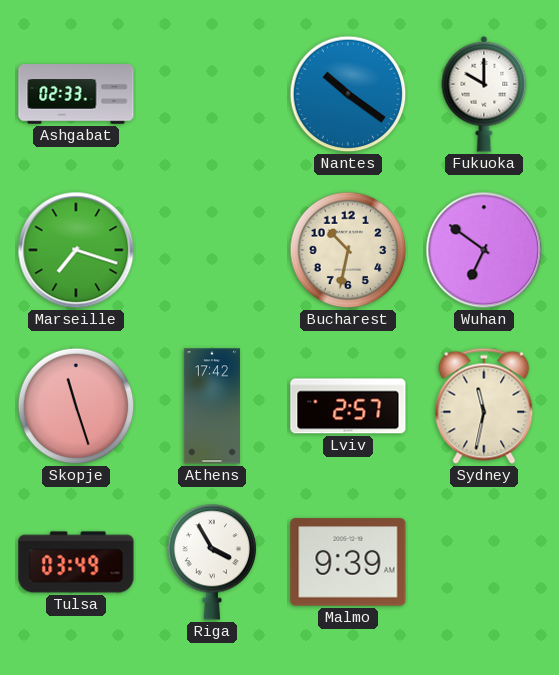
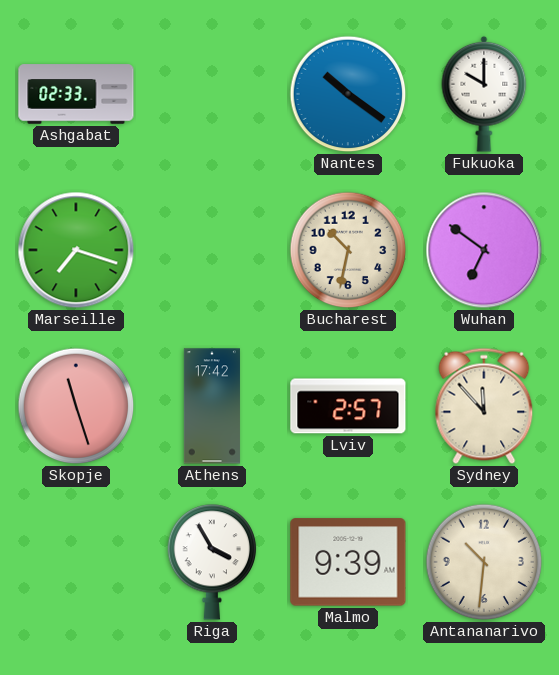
Sydney: 11:32 -> 11:53
Tulsa: 03:49 -> none
Antananarivo: none -> 10:31
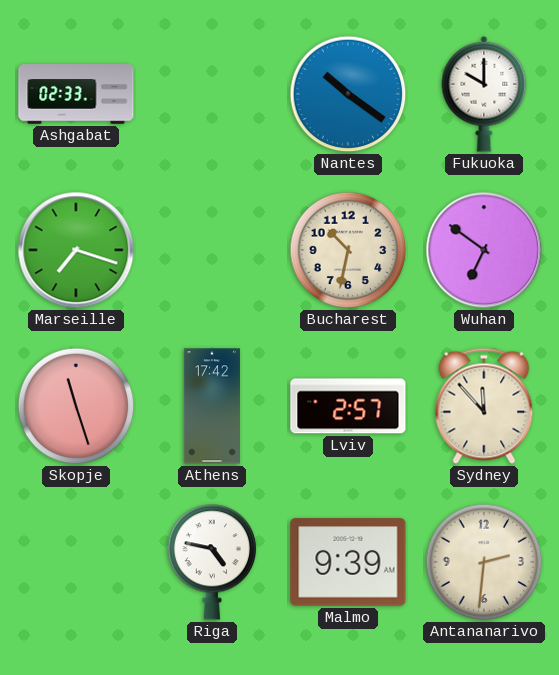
Riga: 3:55 -> 4:47
Antananarivo: 10:31 -> 2:31
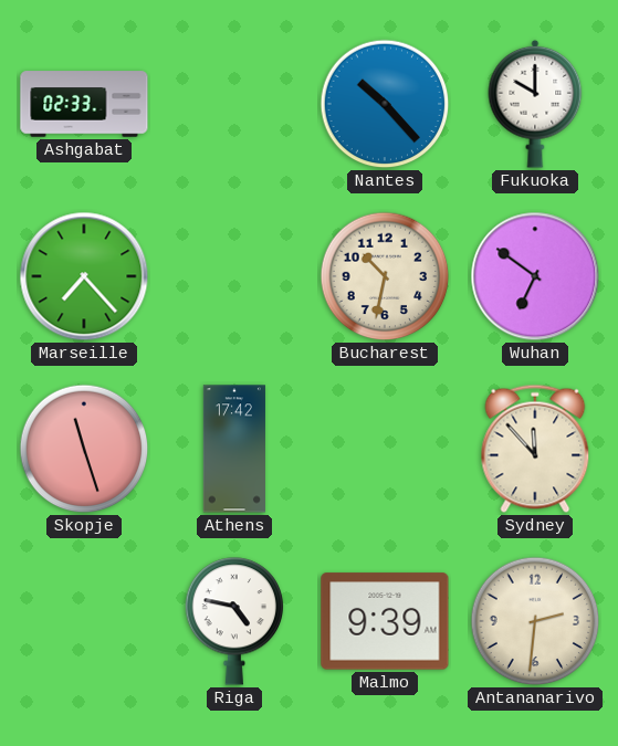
Nantes: 10:21 -> 10:23
Marseille: 7:18 -> 7:23
Lviv: 2:57 -> none
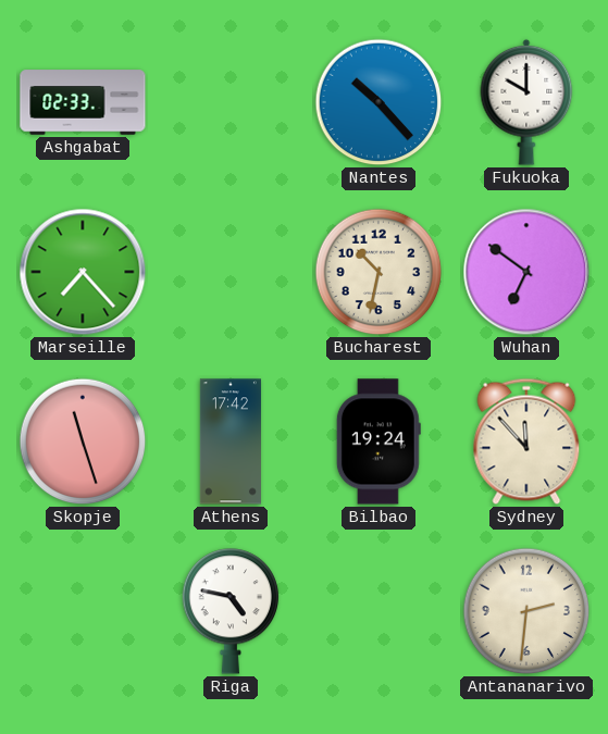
Bilbao: none -> 19:24
Malmo: 9:39 -> none
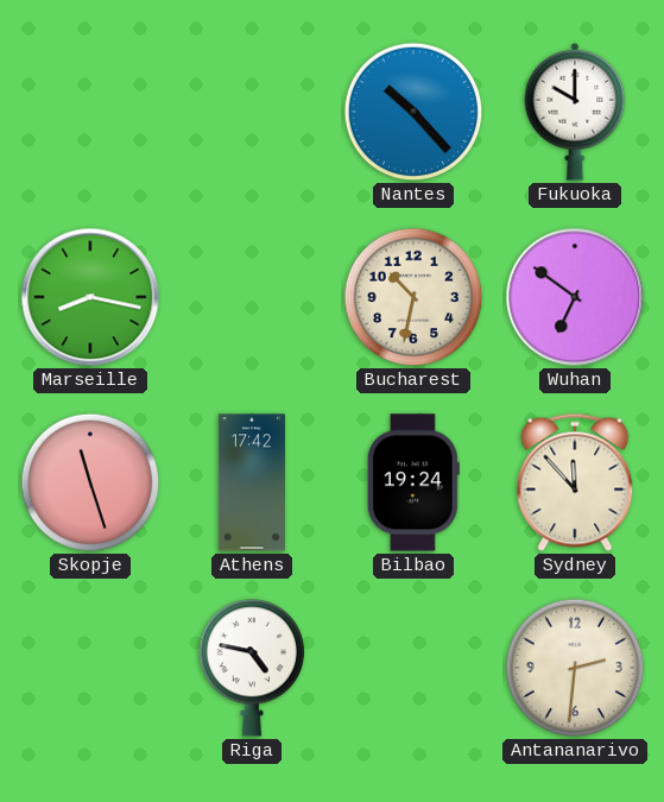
Ashgabat: 02:33 -> none
Marseille: 7:23 -> 8:17
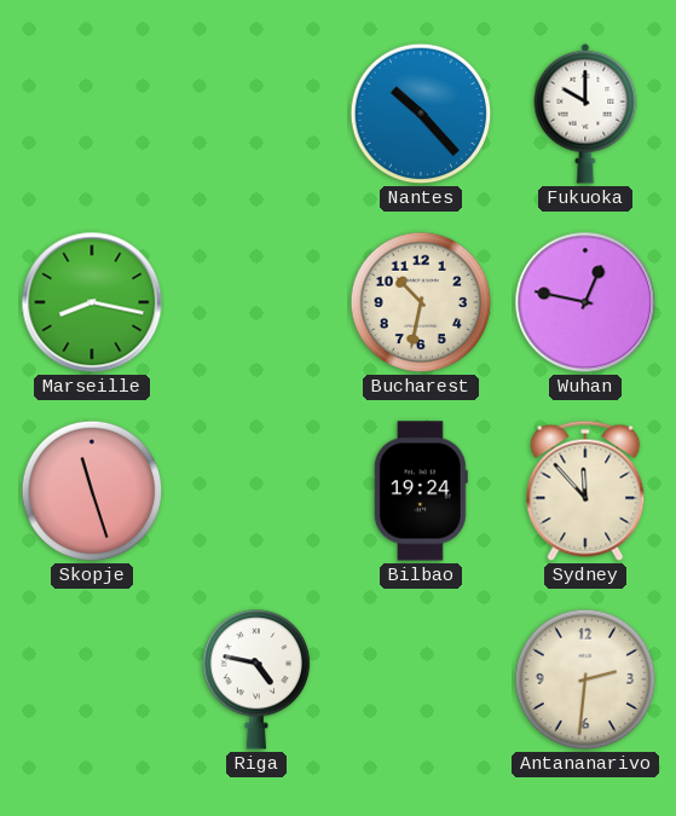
Wuhan: 6:51 -> 12:47
Athens: 17:42 -> none
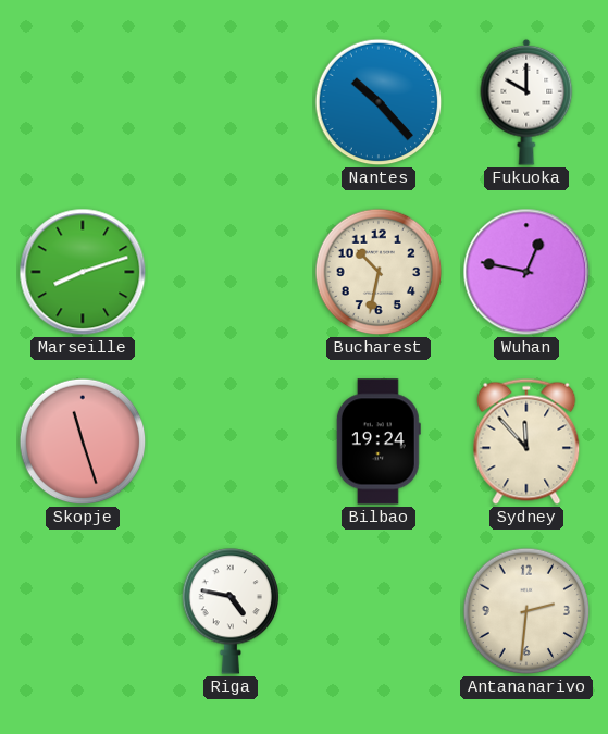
Marseille: 8:17 -> 8:12
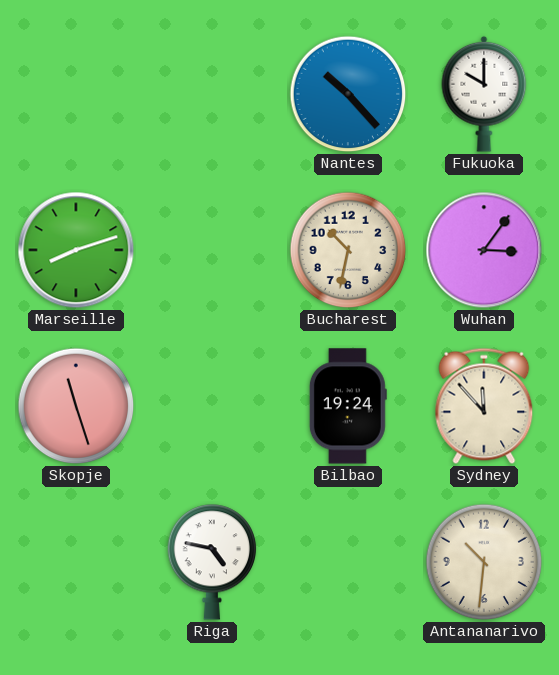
Wuhan: 12:47 -> 3:06
Antananarivo: 2:31 -> 10:31
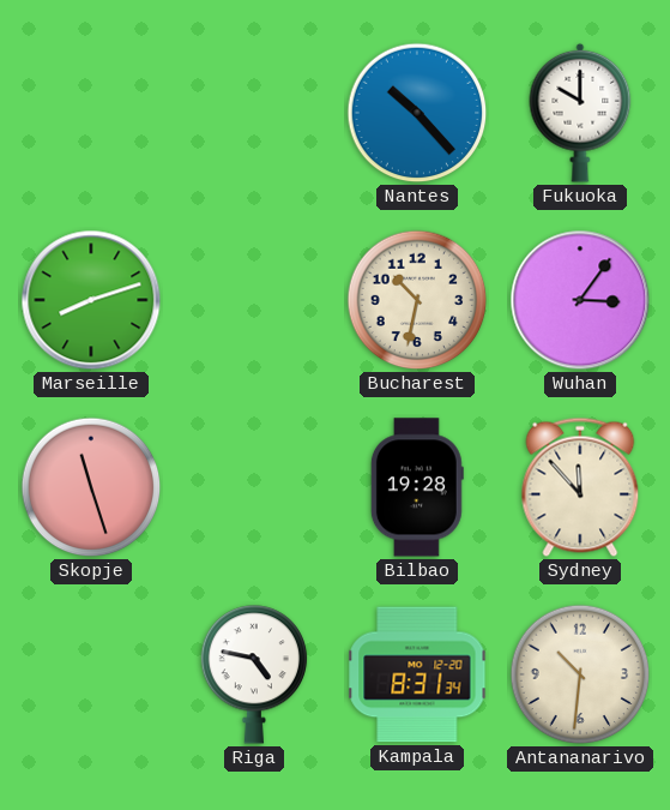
Bilbao: 19:24 -> 19:28
Kampala: none -> 8:31
